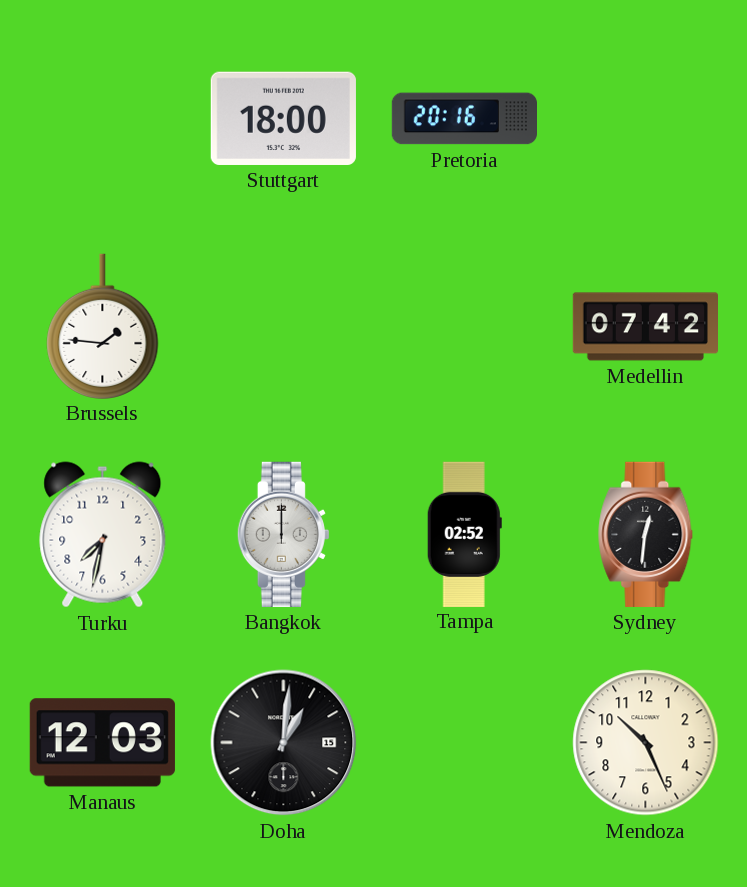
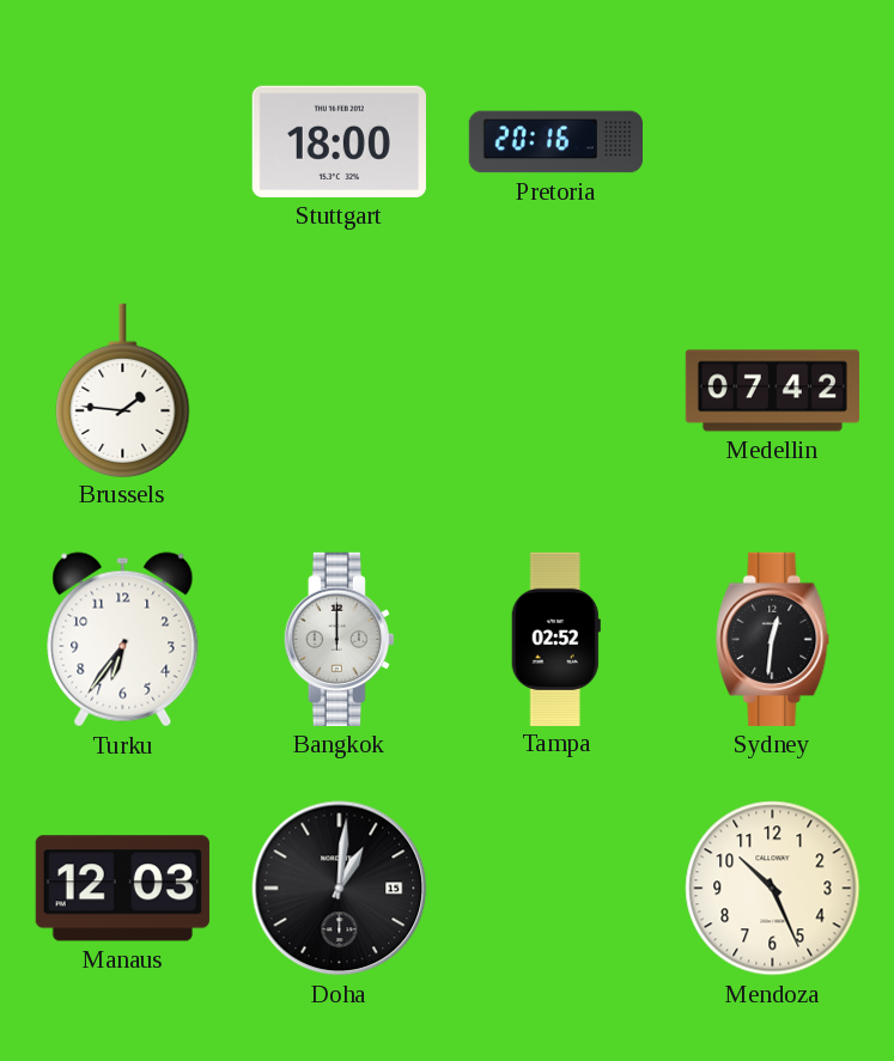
Turku: 7:32 -> 6:36
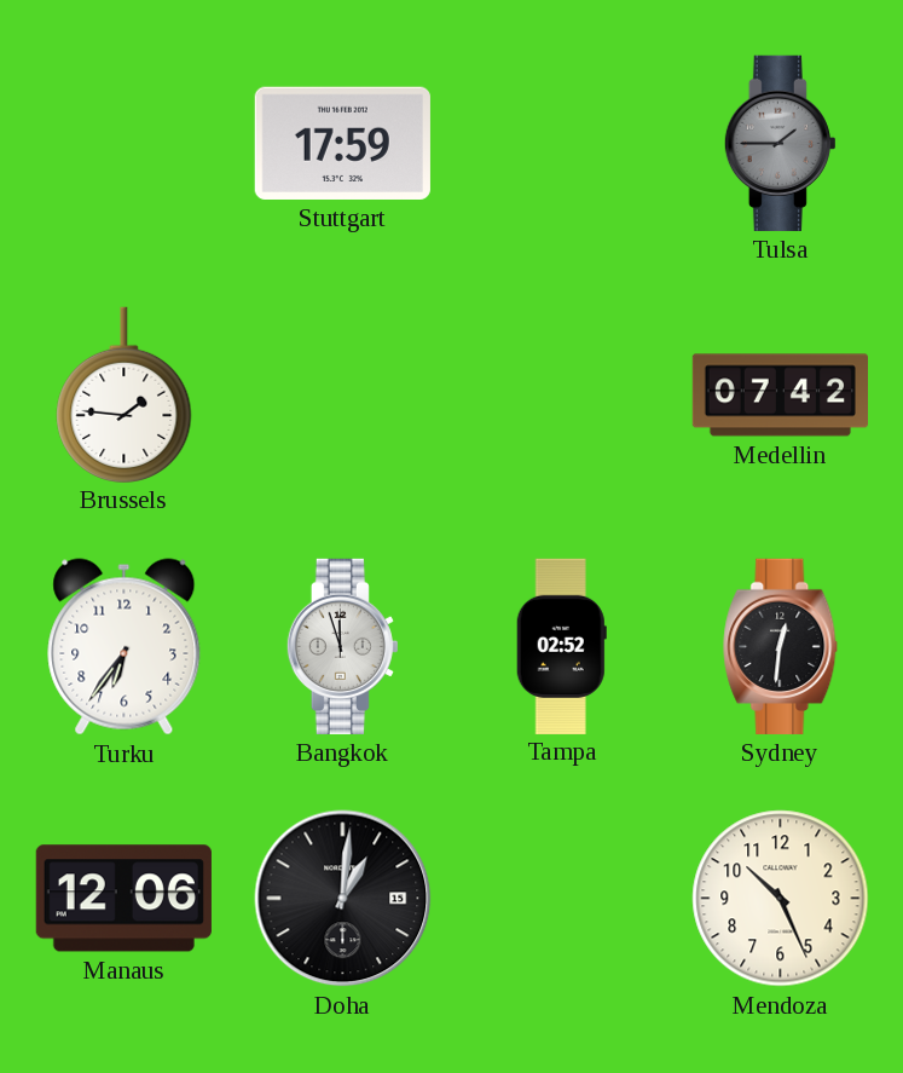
Stuttgart: 18:00 -> 17:59
Pretoria: 20:16 -> none
Tulsa: none -> 1:45
Bangkok: 12:00 -> 11:57
Manaus: 12:03 -> 12:06
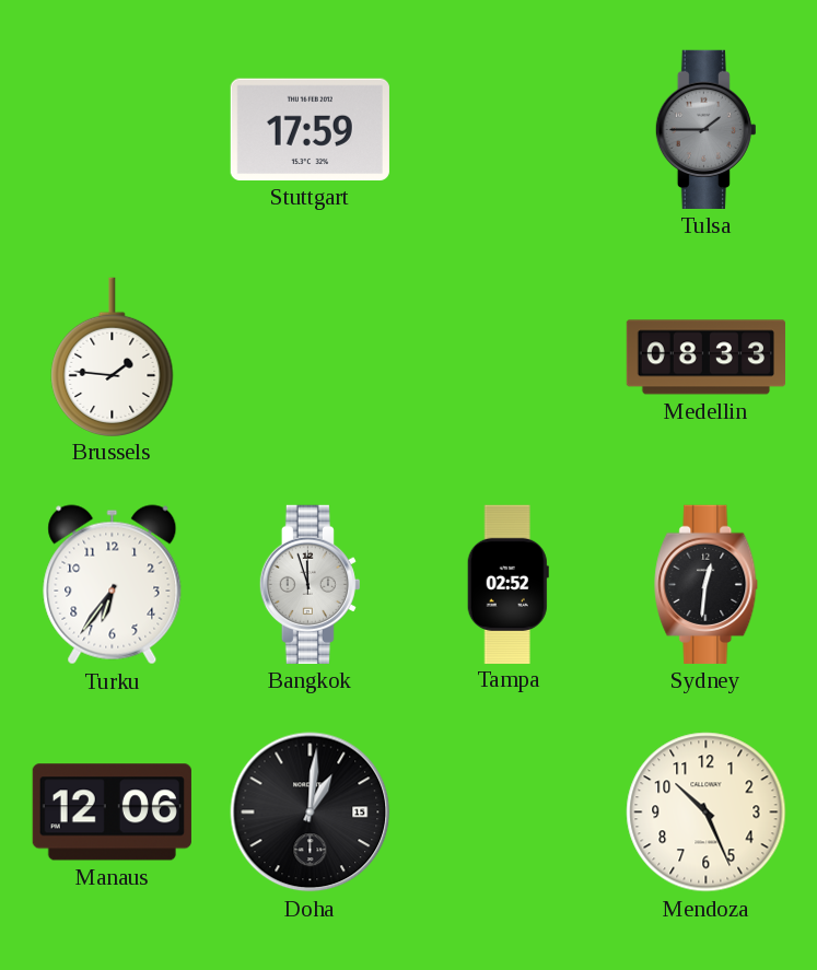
Medellin: 07:42 -> 08:33
